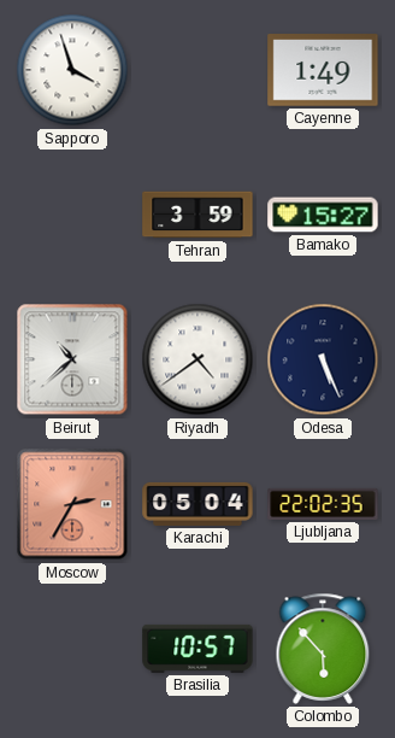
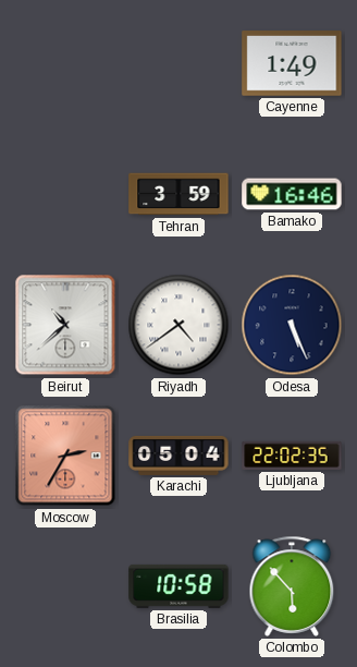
Sapporo: 3:57 -> none
Bamako: 15:27 -> 16:46
Brasilia: 10:57 -> 10:58
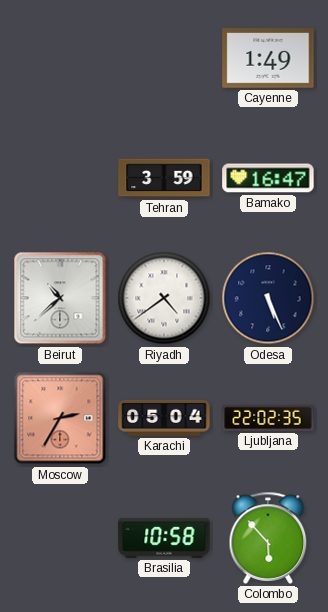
Bamako: 16:46 -> 16:47
